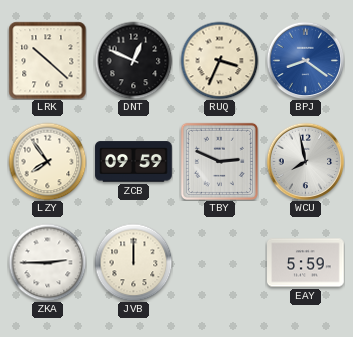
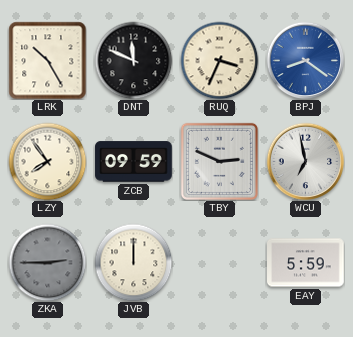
LRK: 10:22 -> 10:25
DNT: 12:49 -> 11:49
WCU: 7:58 -> 6:58
ZKA dial: white -> grey
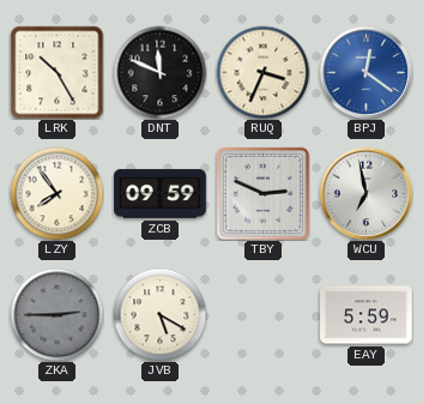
BPJ: 8:21 -> 12:21
JVB: 12:00 -> 5:20
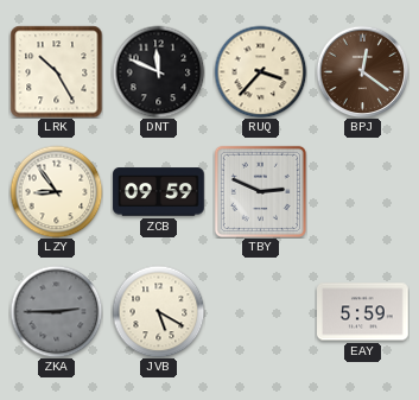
RUQ: 3:34 -> 3:37
BPJ dial: blue -> brown
LZY: 7:54 -> 8:54
WCU: 6:58 -> none
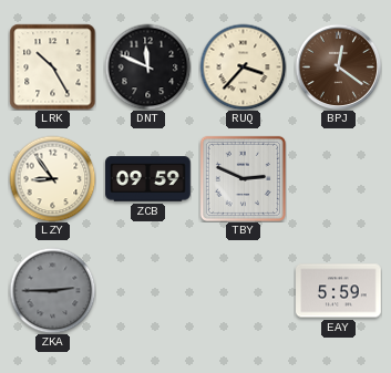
JVB: 5:20 -> none
